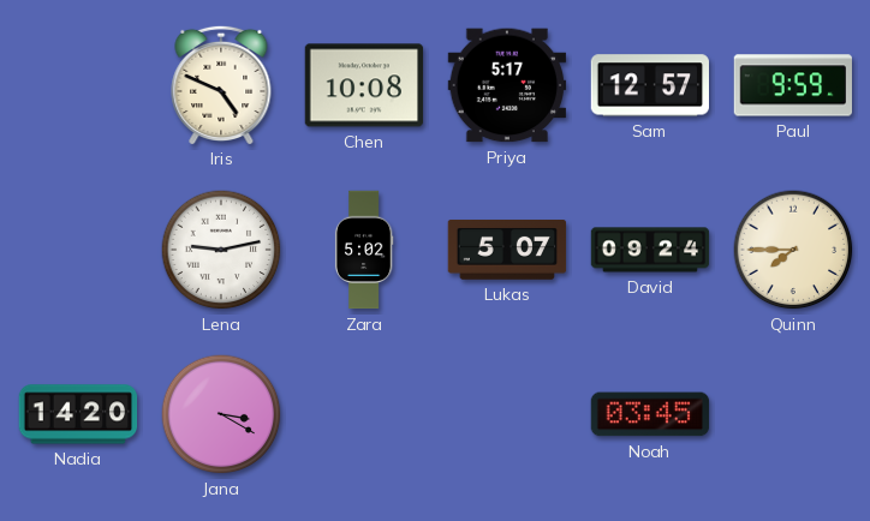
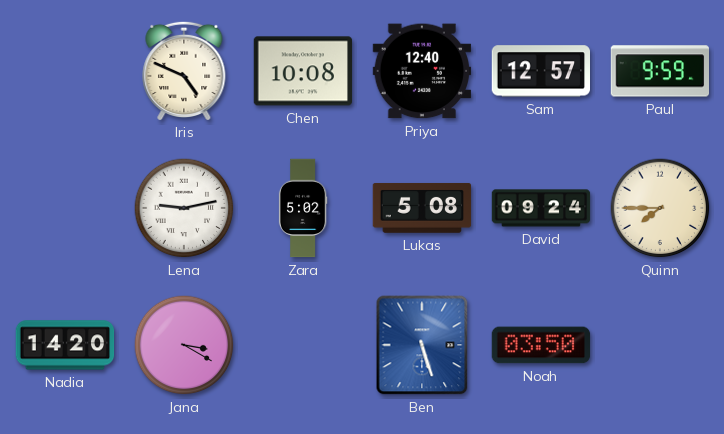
Priya: 5:17 -> 12:40
Lukas: 5:07 -> 5:08
Ben: none -> 5:27
Noah: 03:45 -> 03:50
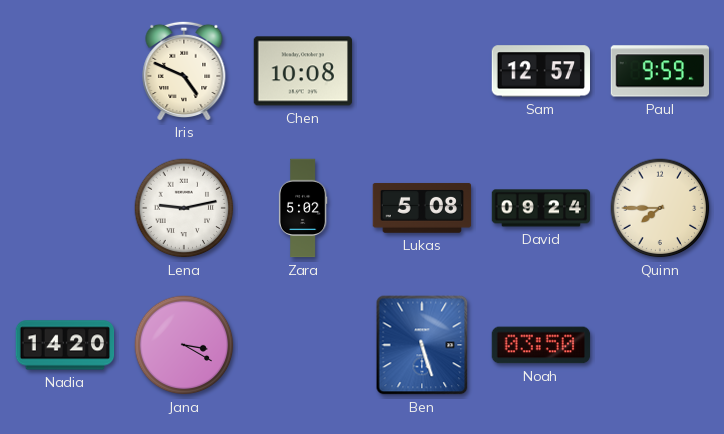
Priya: 12:40 -> none
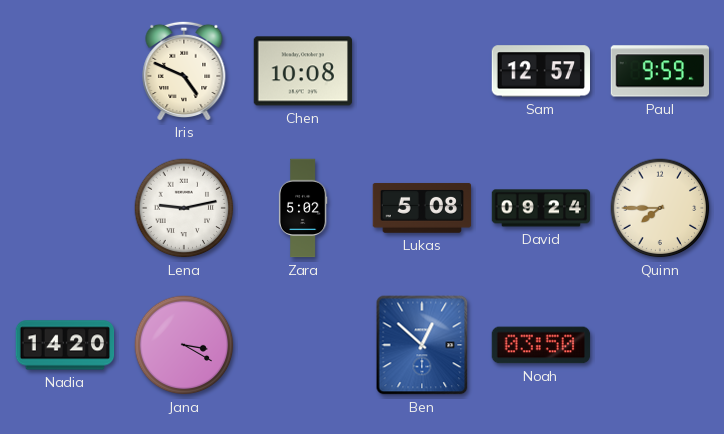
Ben: 5:27 -> 12:52
